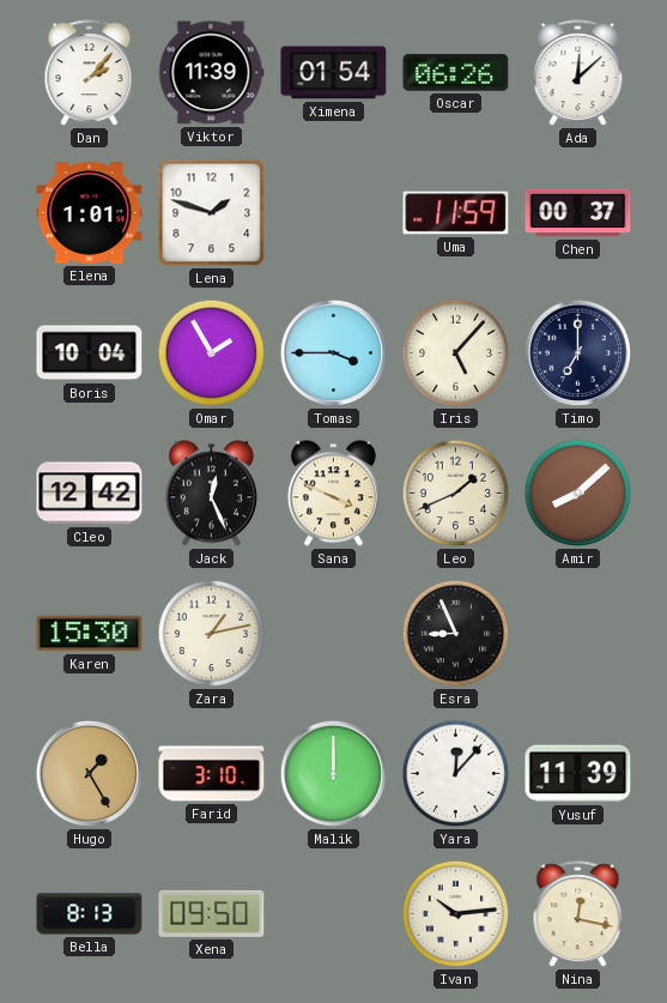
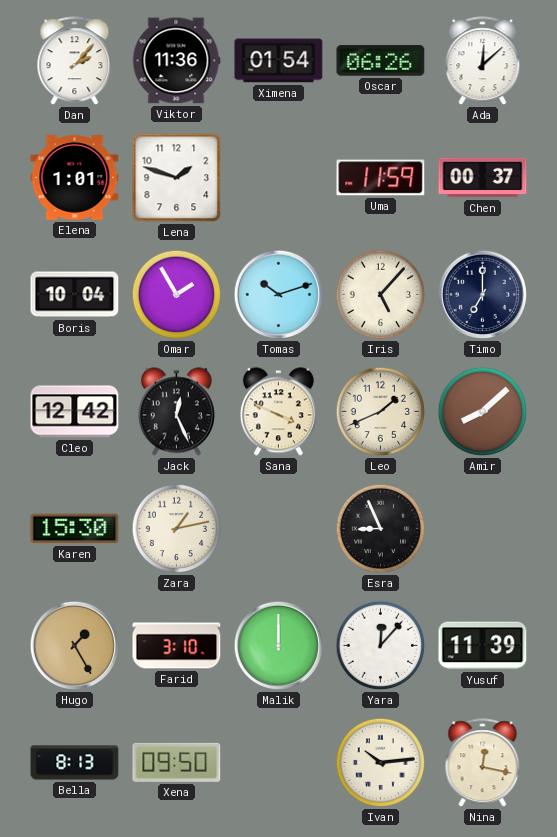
Viktor: 11:39 -> 11:36
Tomas: 3:45 -> 10:12
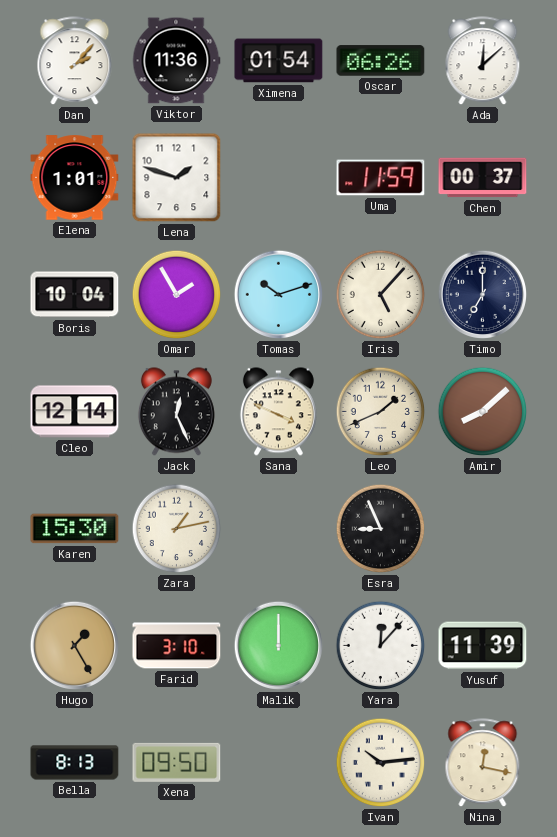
Cleo: 12:42 -> 12:14
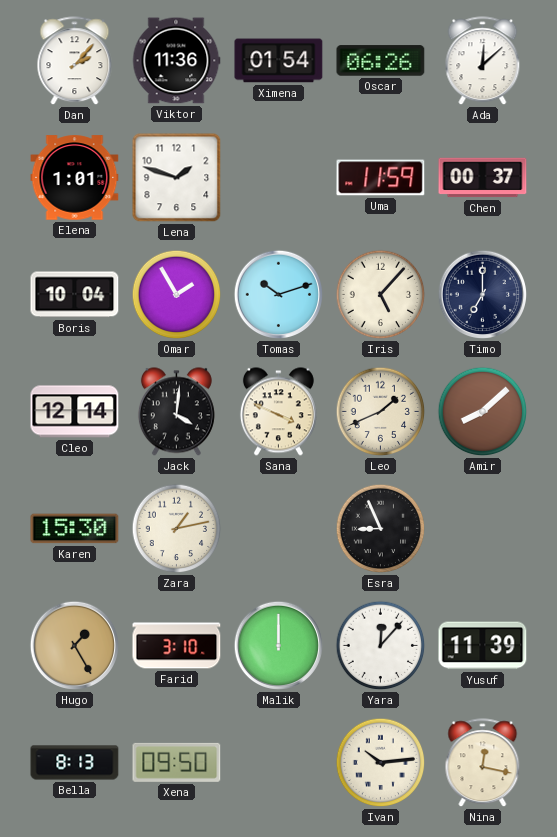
Jack: 12:26 -> 4:01
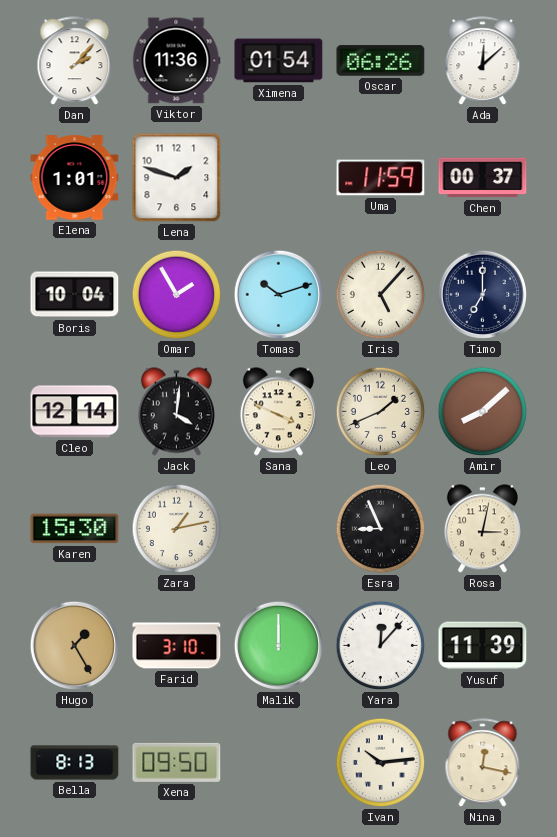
Rosa: none -> 3:02
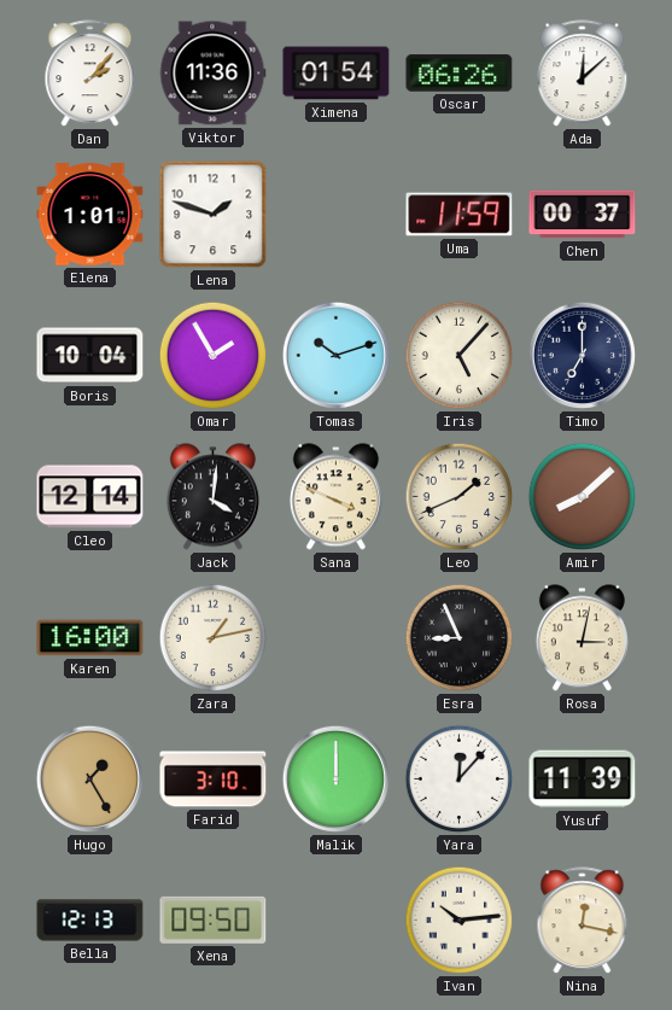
Karen: 15:30 -> 16:00
Bella: 8:13 -> 12:13
